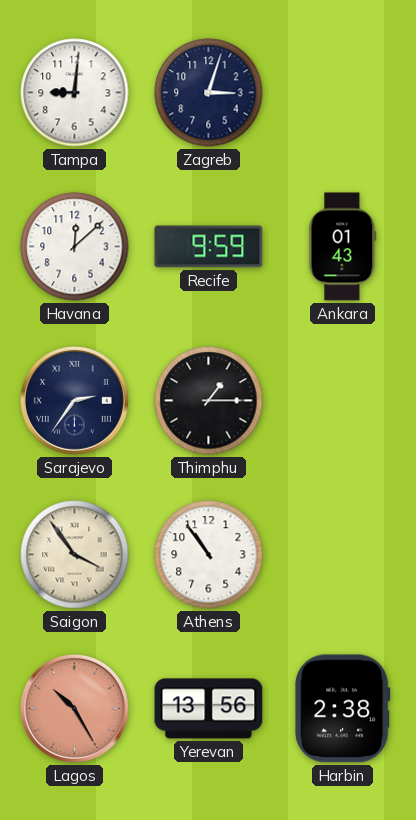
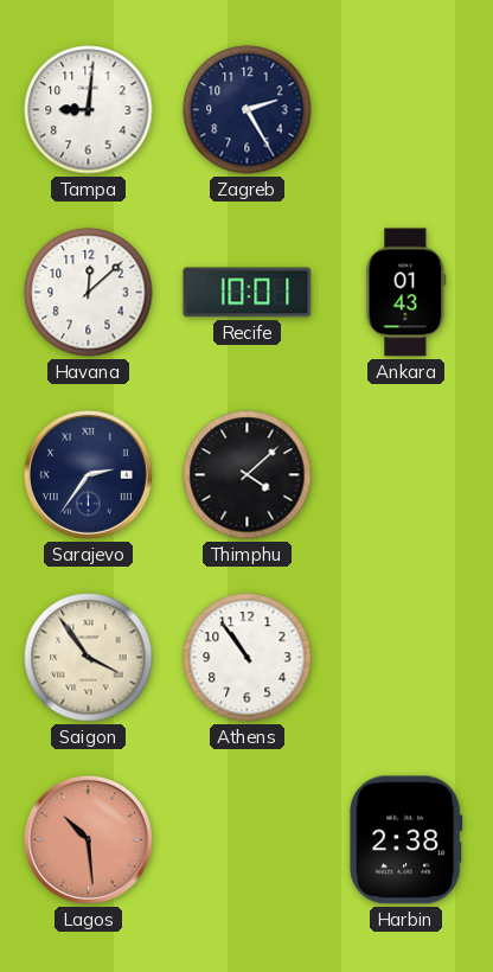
Zagreb: 3:03 -> 2:25
Recife: 9:59 -> 10:01
Thimphu: 1:15 -> 4:08
Lagos: 10:25 -> 10:29
Yerevan: 13:56 -> none
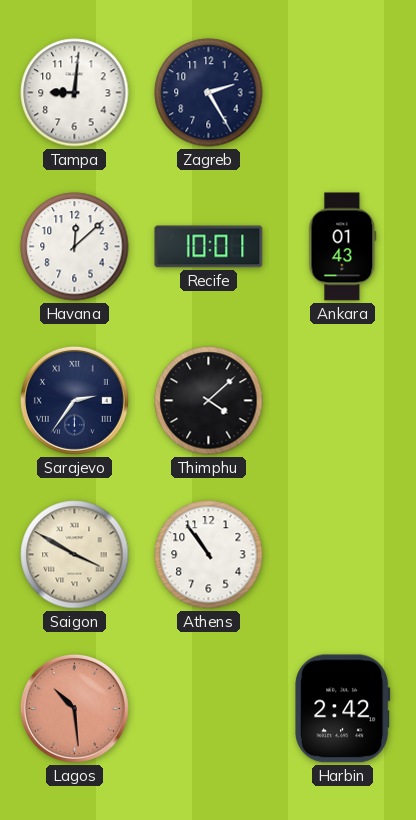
Saigon: 3:54 -> 3:50
Harbin: 2:38 -> 2:42
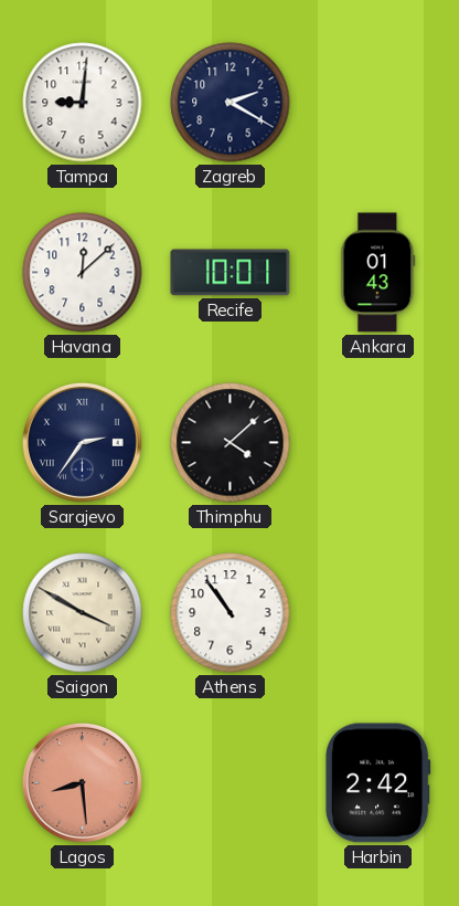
Zagreb: 2:25 -> 2:20
Lagos: 10:29 -> 8:29
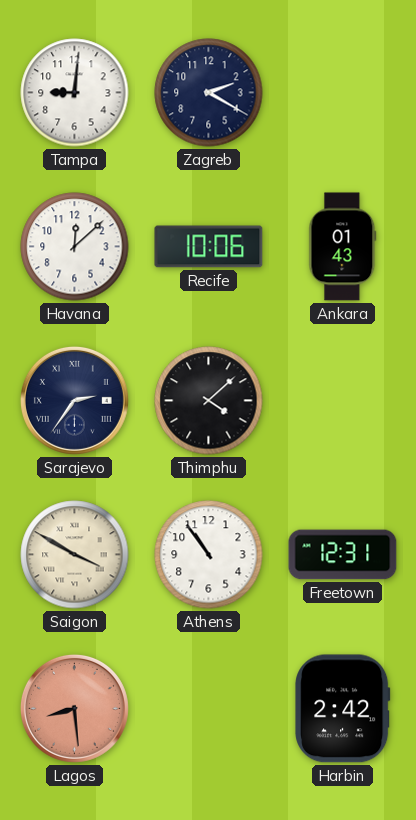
Recife: 10:01 -> 10:06
Freetown: none -> 12:31
